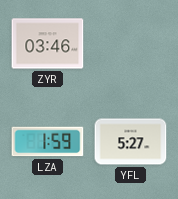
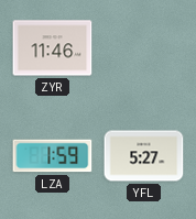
ZYR: 03:46 -> 11:46
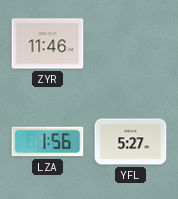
LZA: 1:59 -> 1:56
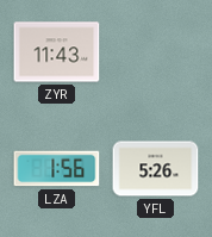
ZYR: 11:46 -> 11:43
YFL: 5:27 -> 5:26
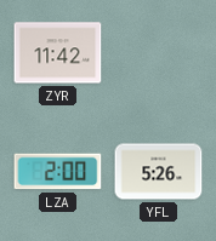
ZYR: 11:43 -> 11:42
LZA: 1:56 -> 2:00
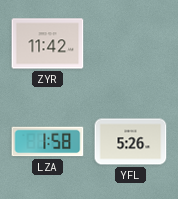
LZA: 2:00 -> 1:58
